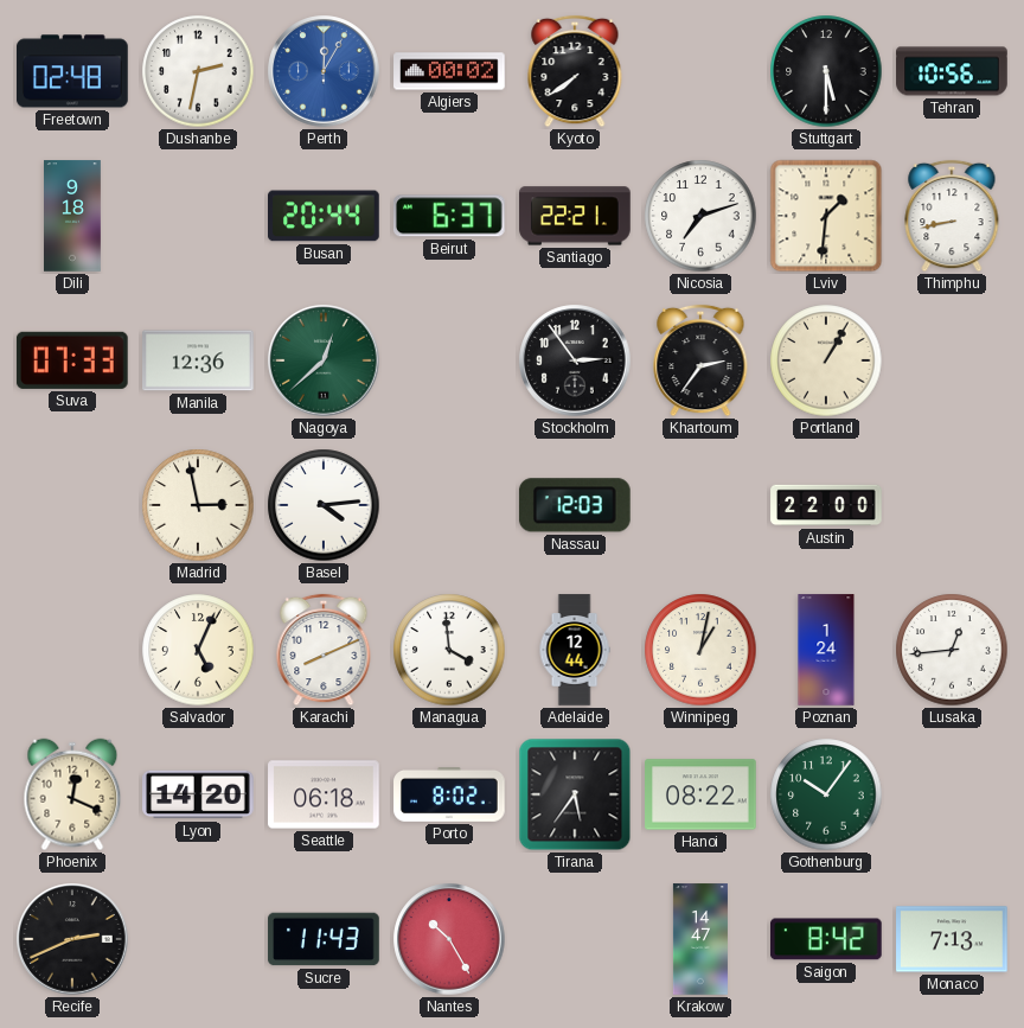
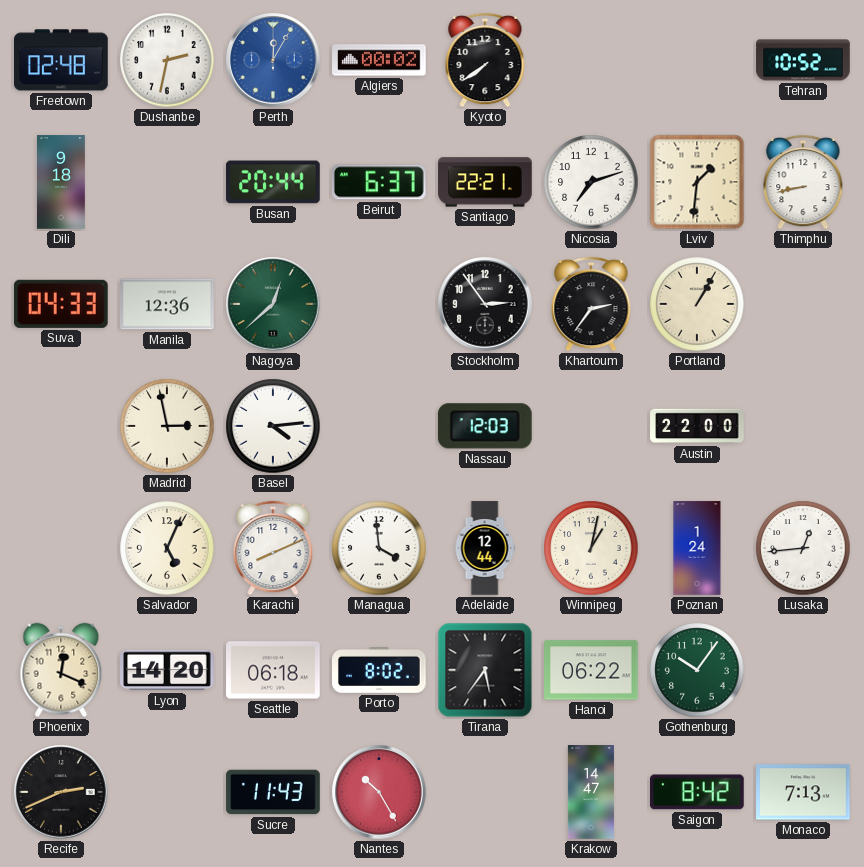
Stuttgart: 5:30 -> none
Tehran: 10:56 -> 10:52
Suva: 07:33 -> 04:33
Hanoi: 08:22 -> 06:22
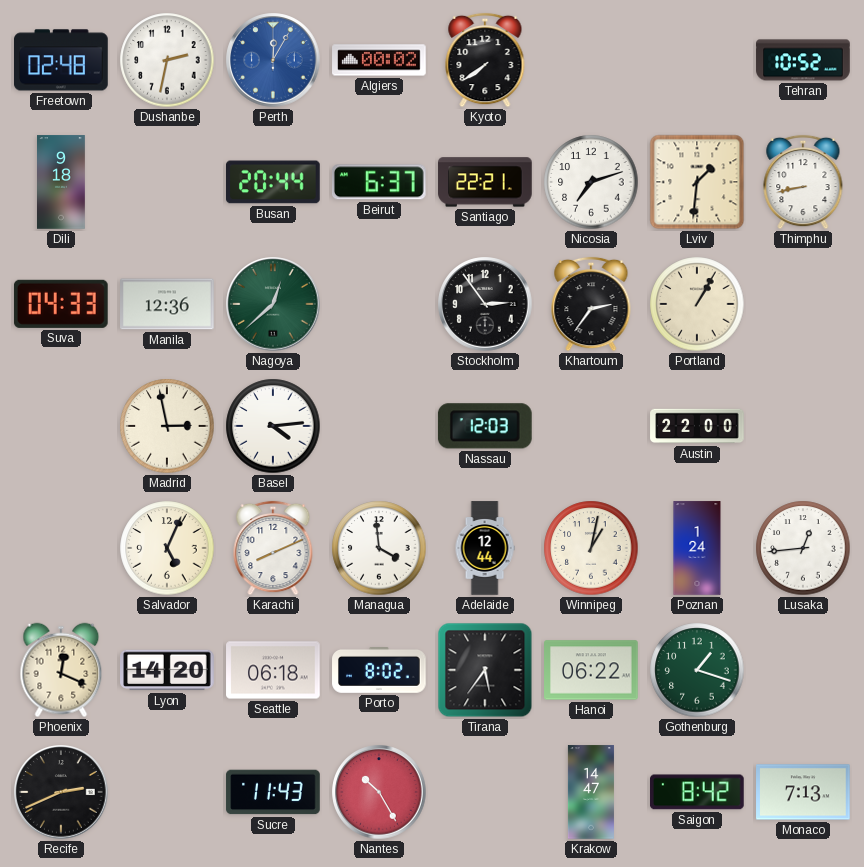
Gothenburg: 10:06 -> 1:18
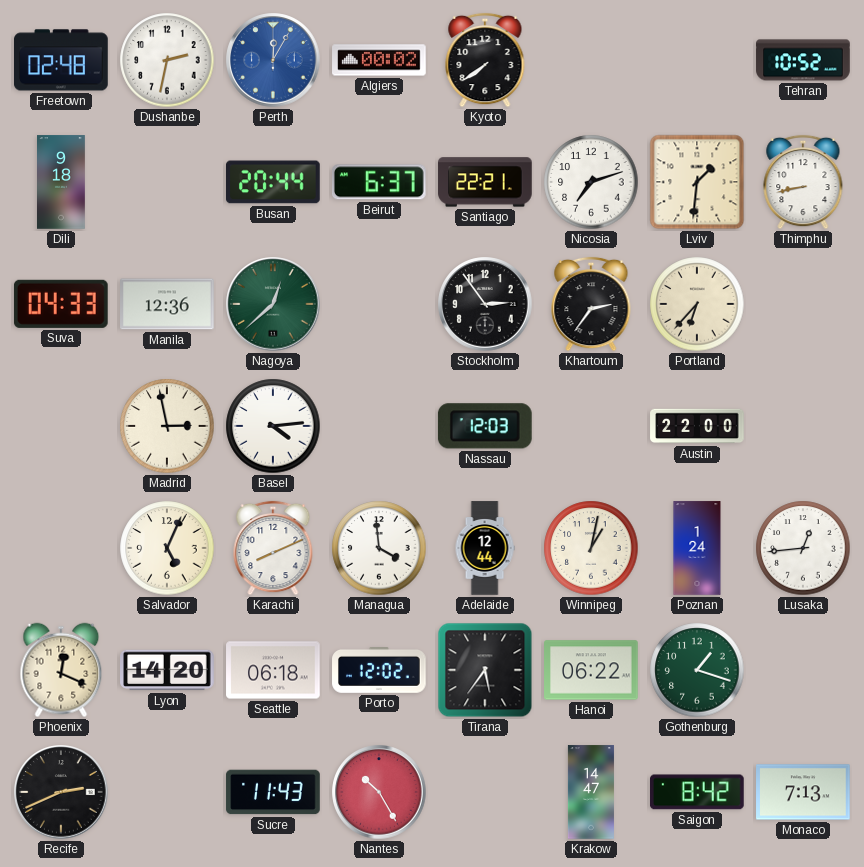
Portland: 1:05 -> 6:37
Porto: 8:02 -> 12:02
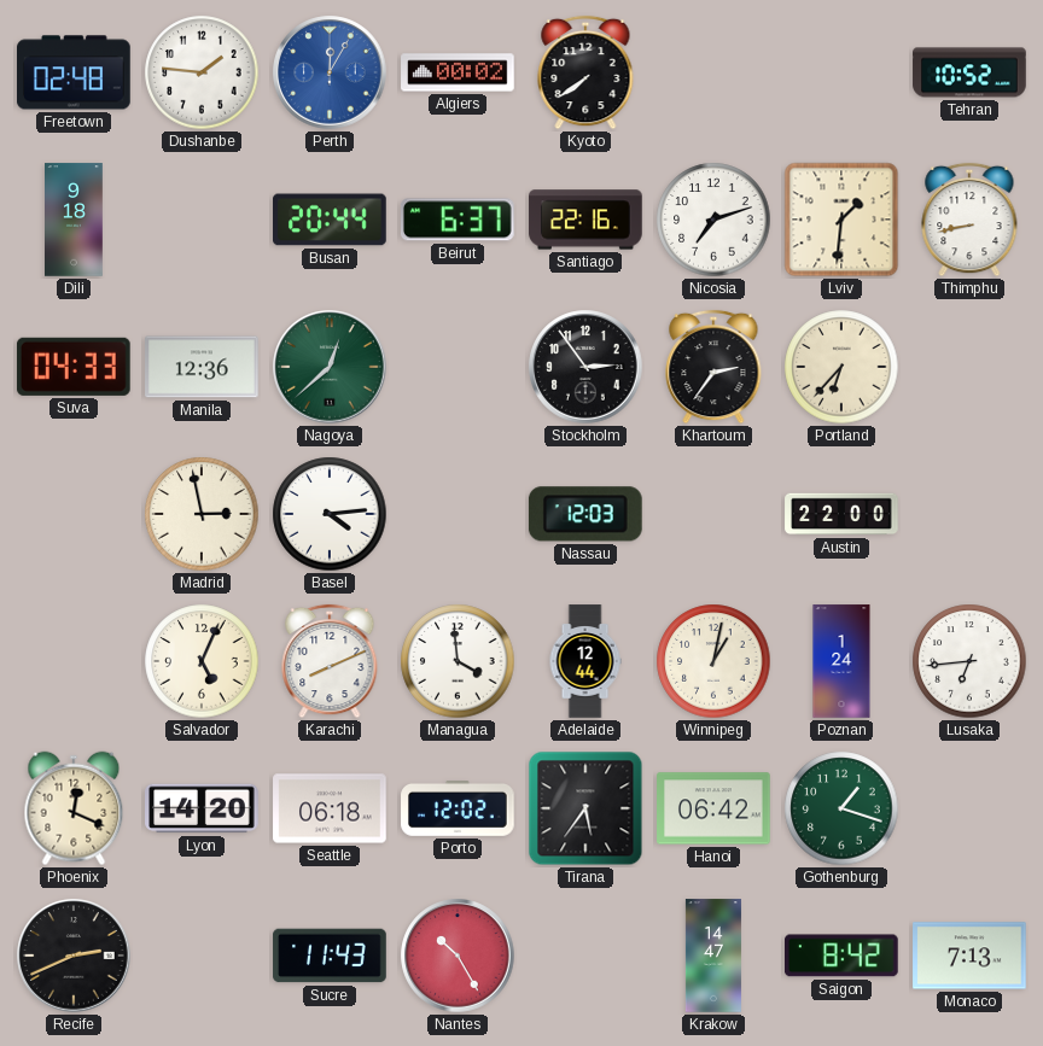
Dushanbe: 2:32 -> 1:46
Santiago: 22:21 -> 22:16
Lusaka: 12:44 -> 6:44
Hanoi: 06:22 -> 06:42
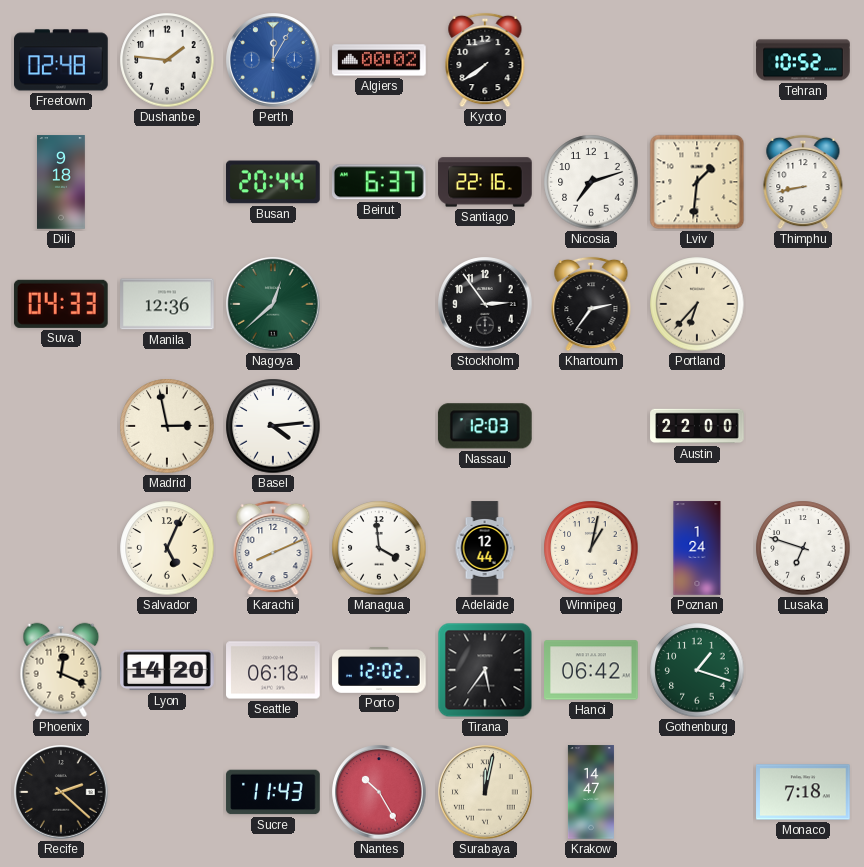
Lusaka: 6:44 -> 6:48
Recife: 2:41 -> 2:22
Surabaya: none -> 12:02
Saigon: 8:42 -> none
Monaco: 7:13 -> 7:18
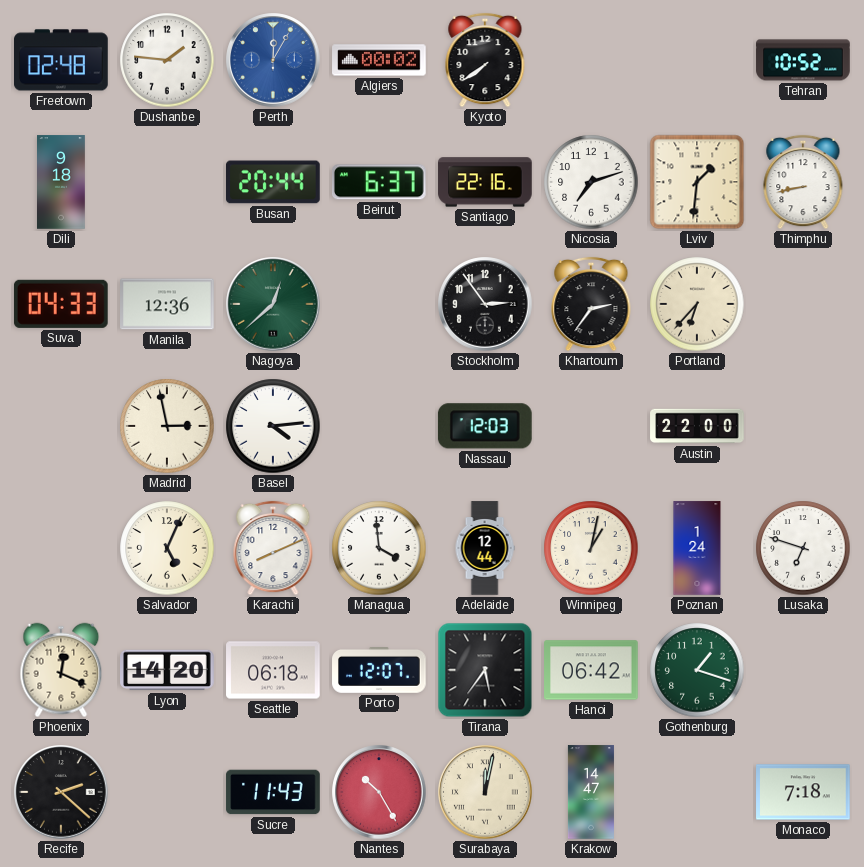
Porto: 12:02 -> 12:07
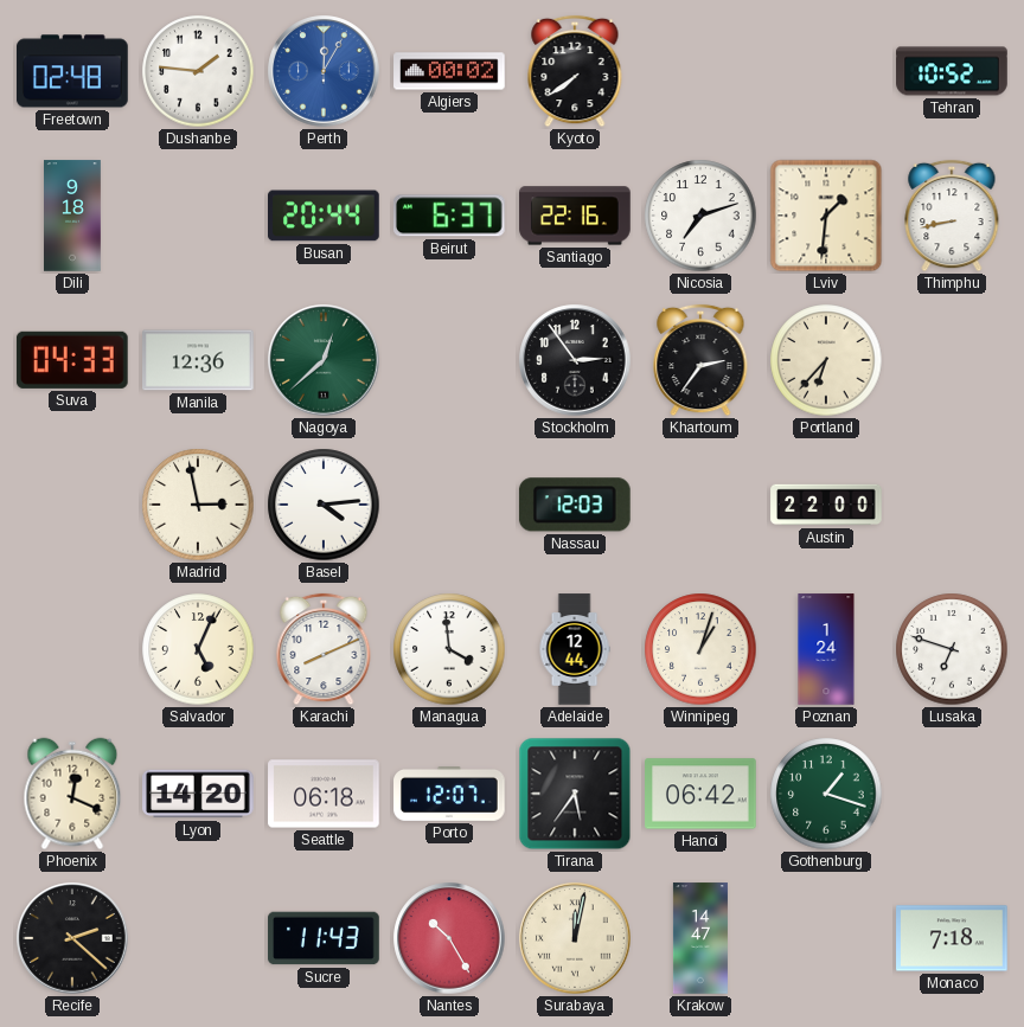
Winnipeg: 1:02 -> 1:03
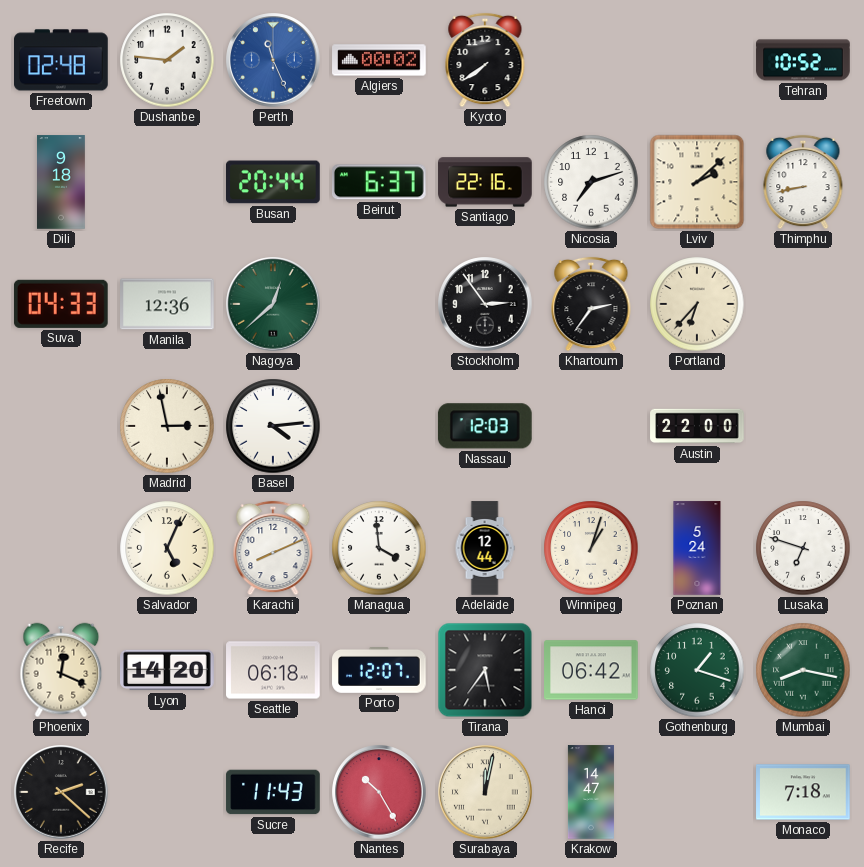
Perth: 12:05 -> 11:26
Lviv: 1:31 -> 2:08
Poznan: 1:24 -> 5:24
Mumbai: none -> 8:17
